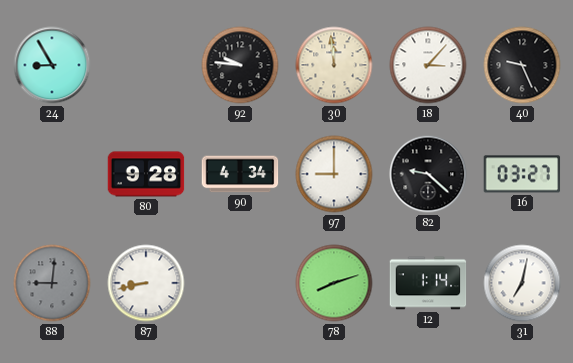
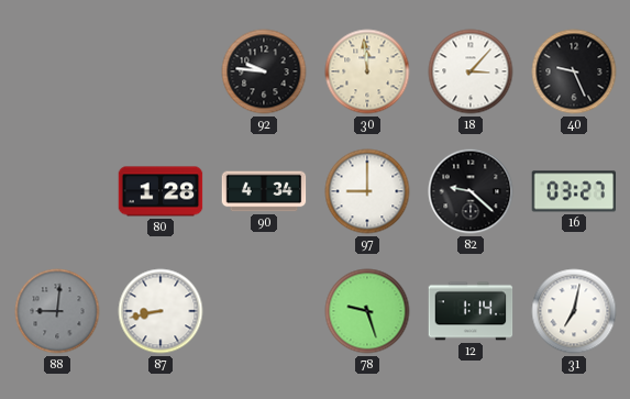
24: 8:55 -> none
80: 9:28 -> 1:28
78: 8:12 -> 9:27
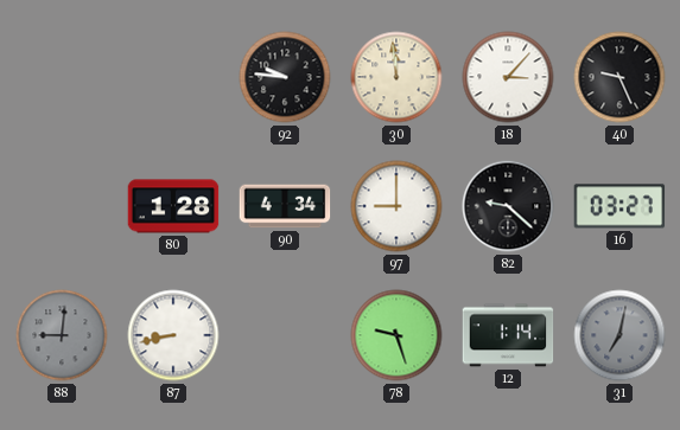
31 dial: white -> grey
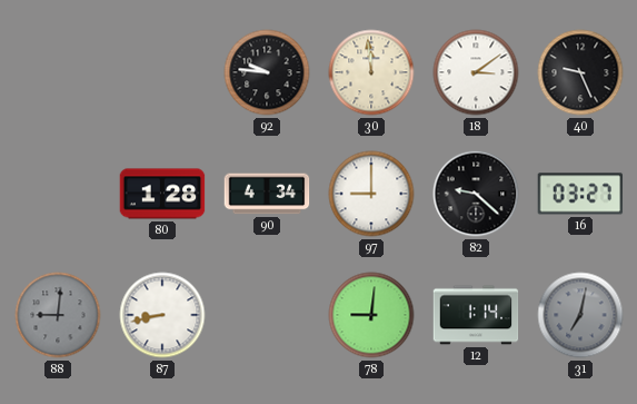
18: 3:07 -> 3:09
78: 9:27 -> 9:01
